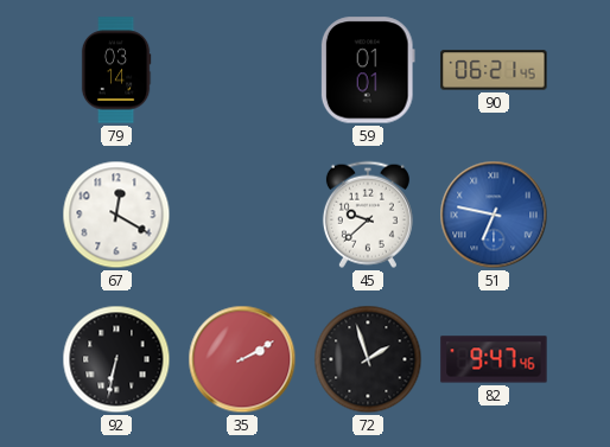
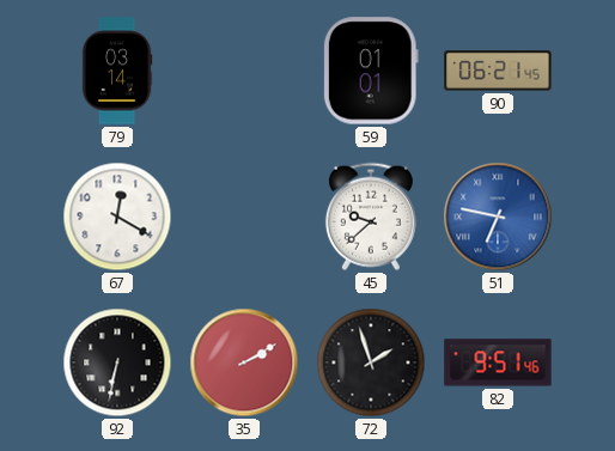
82: 9:47 -> 9:51
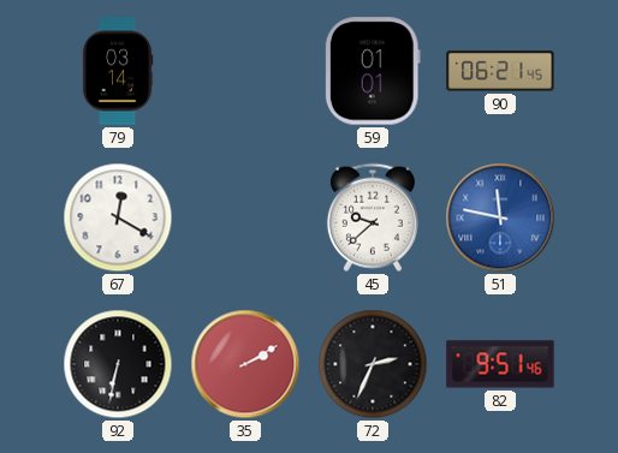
51: 6:47 -> 11:47
72: 1:57 -> 2:34
